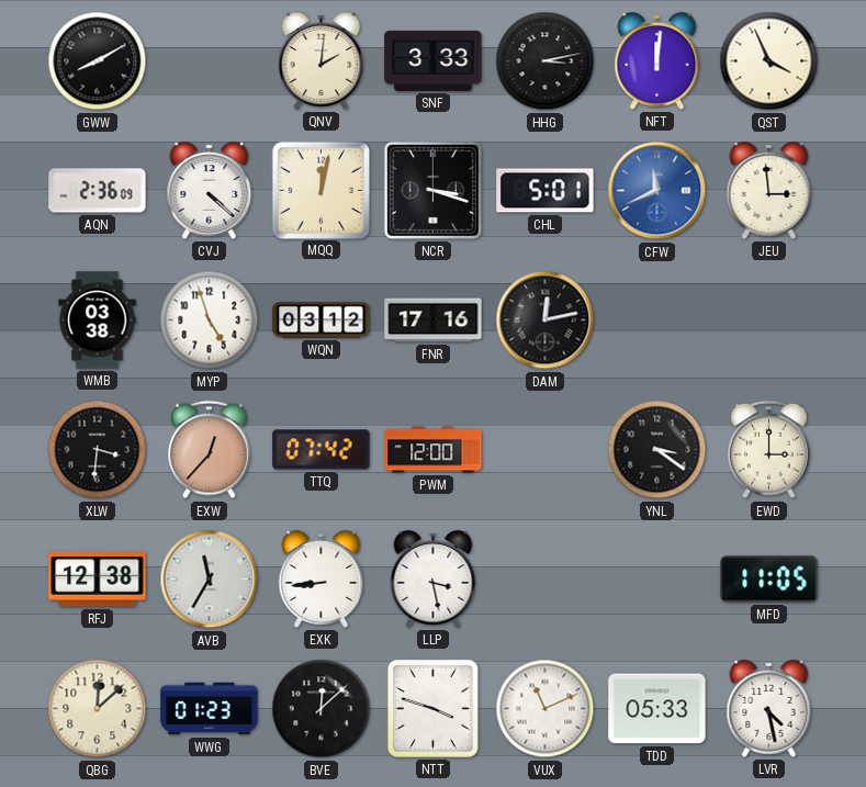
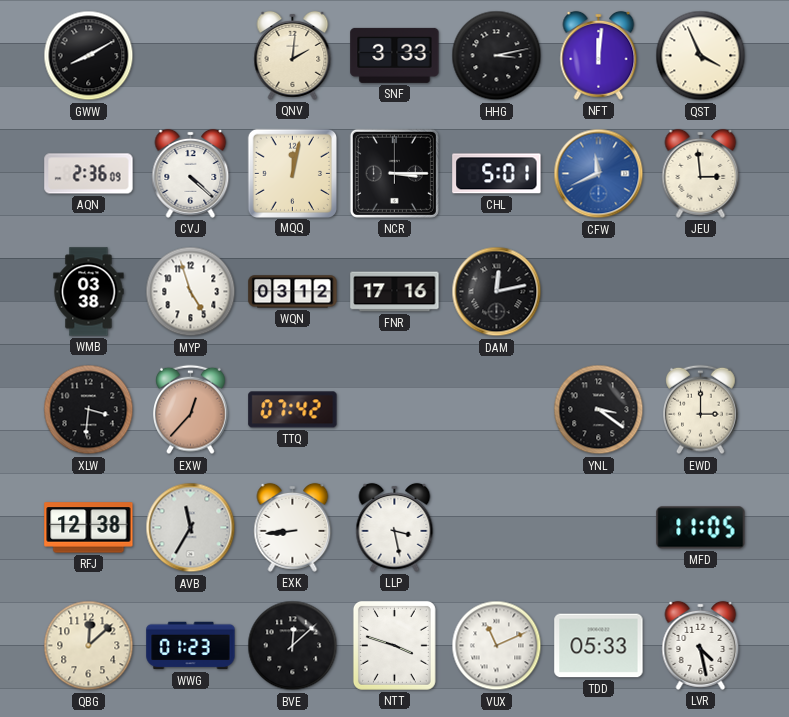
NCR: 3:18 -> 3:15
PWM: 12:00 -> none
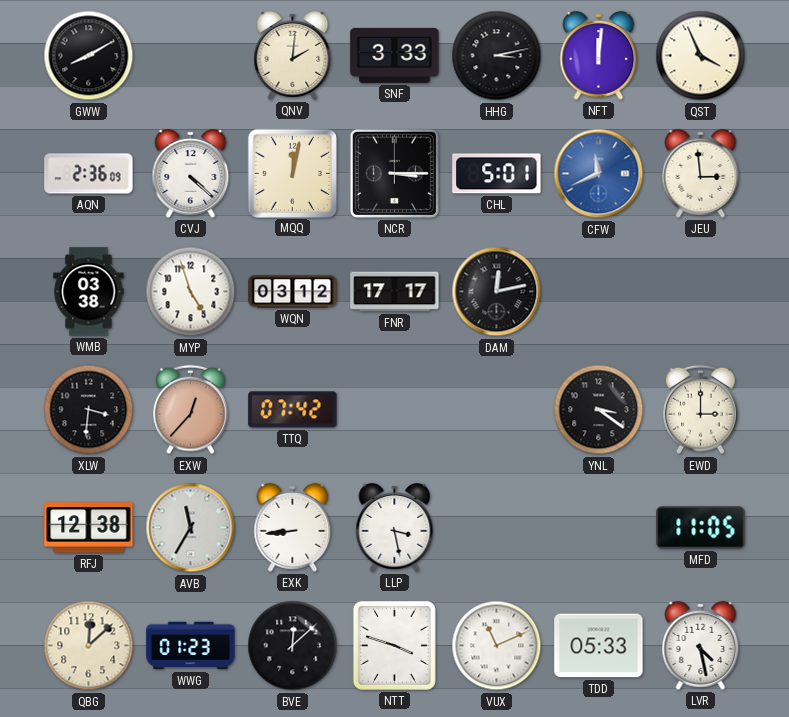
FNR: 17:16 -> 17:17
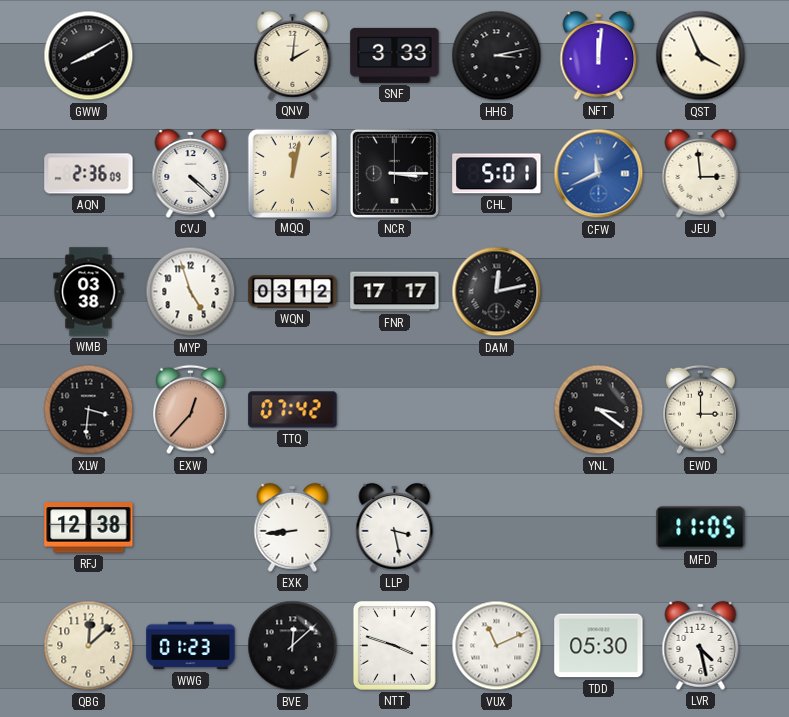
AVB: 11:35 -> none
TDD: 05:33 -> 05:30
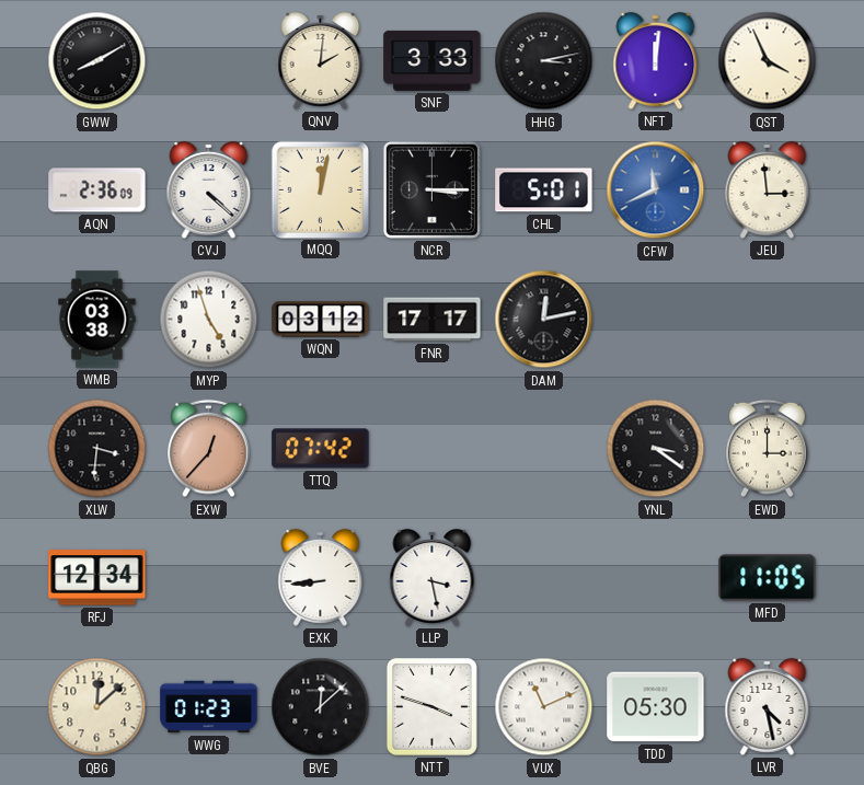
RFJ: 12:38 -> 12:34
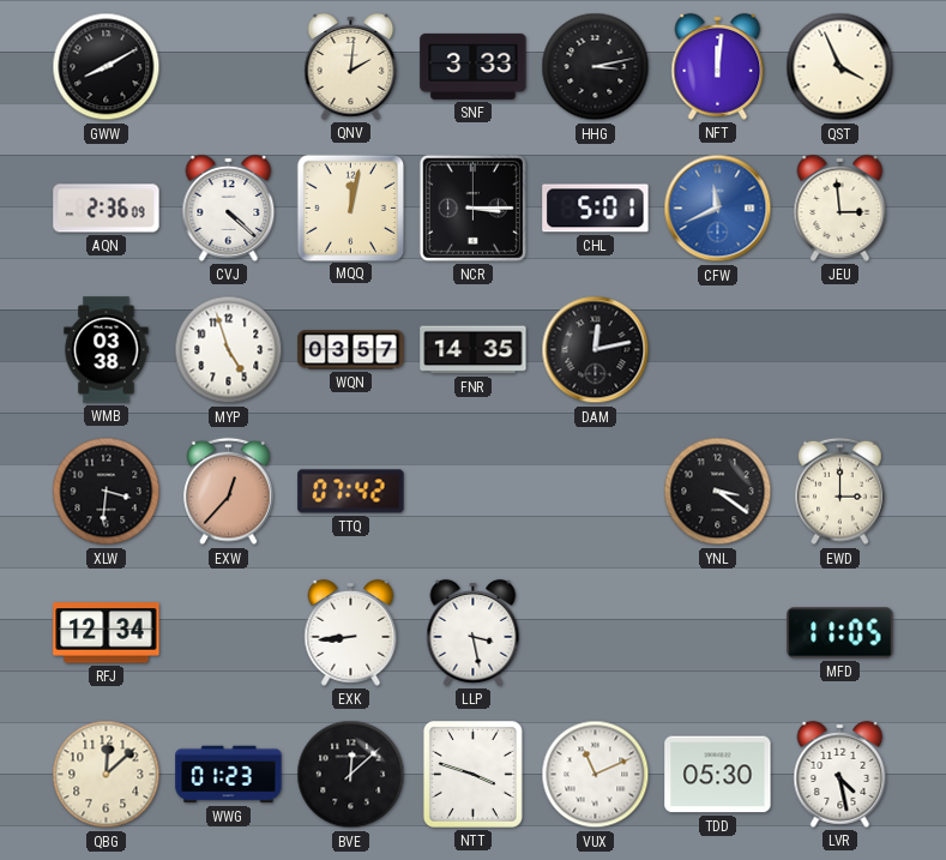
WQN: 03:12 -> 03:57
FNR: 17:17 -> 14:35
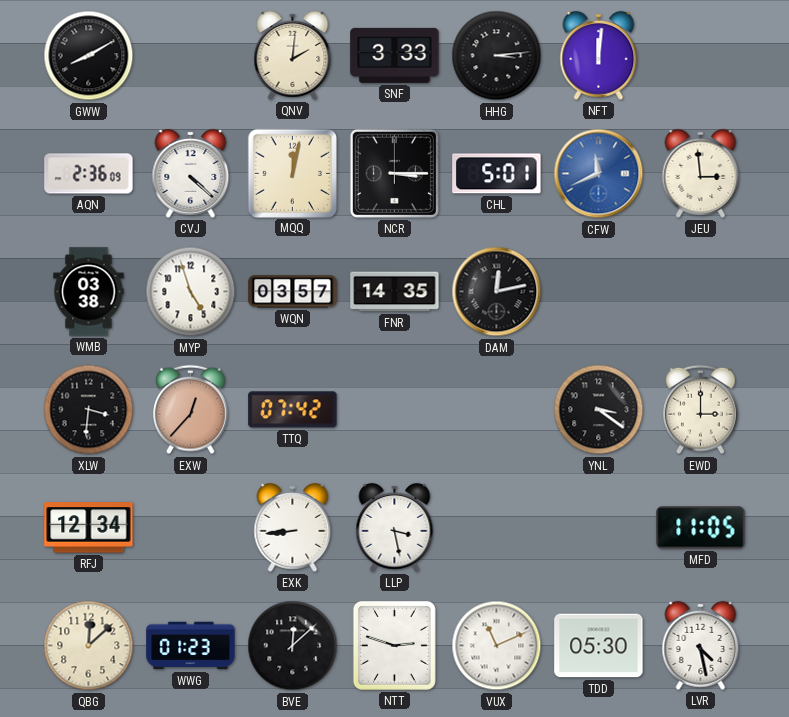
HHG: 3:13 -> 3:14
QST: 3:56 -> none
NTT: 3:48 -> 2:48
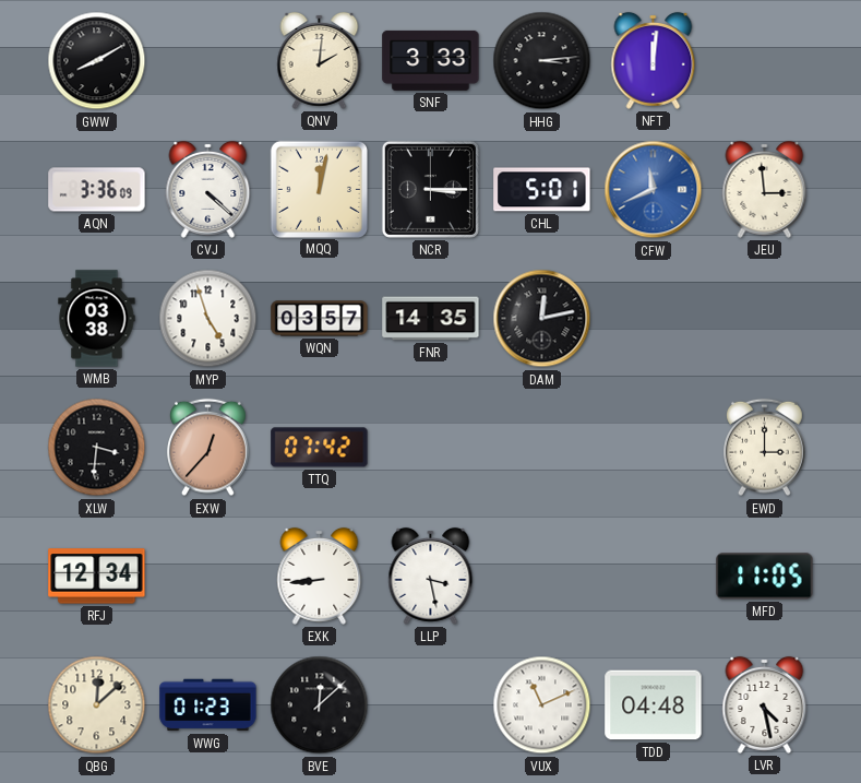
AQN: 2:36 -> 3:36
YNL: 3:21 -> none
NTT: 2:48 -> none
TDD: 05:30 -> 04:48
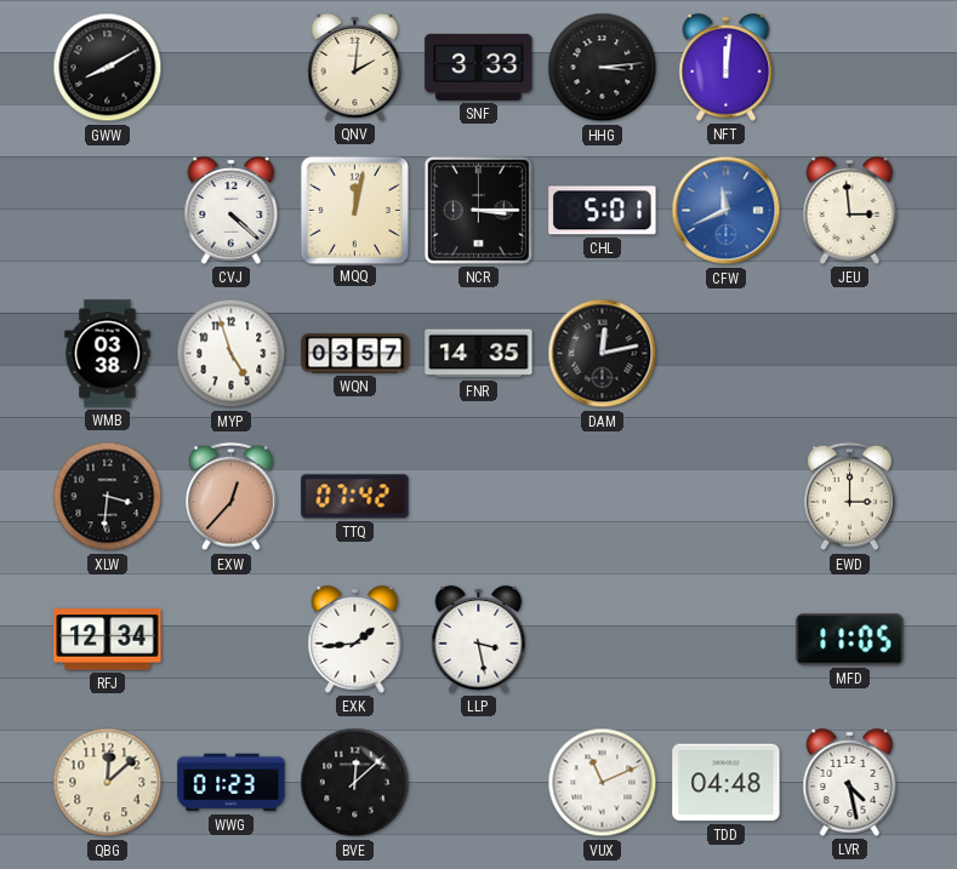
AQN: 3:36 -> none
EXK: 8:44 -> 1:44
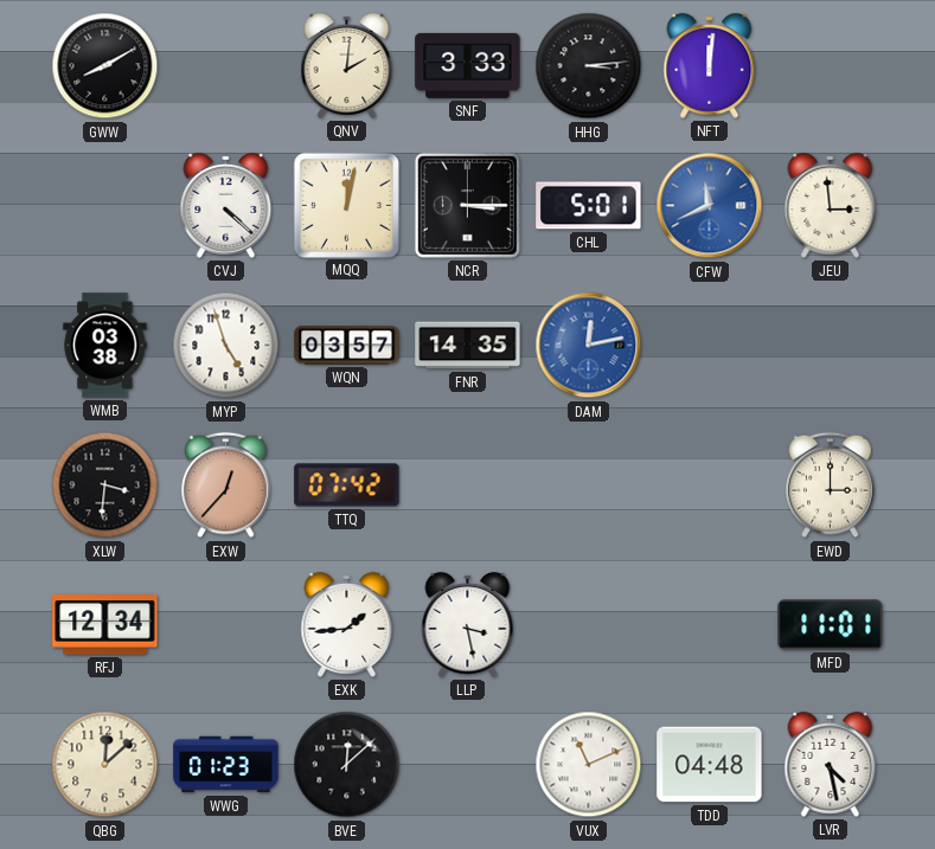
DAM dial: black -> blue
MFD: 11:05 -> 11:01
